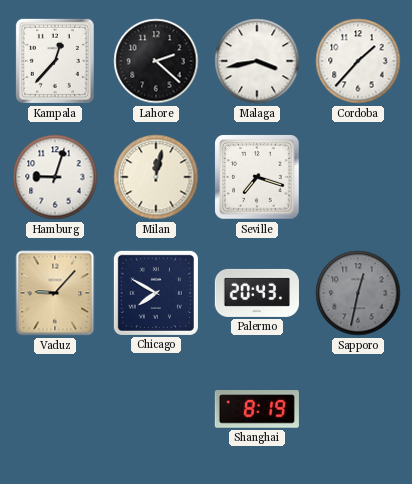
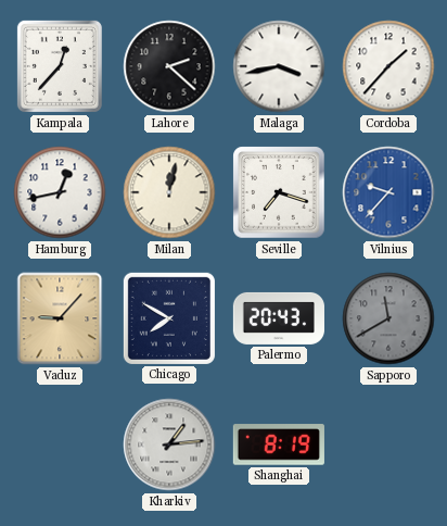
Hamburg: 9:03 -> 12:43
Vilnius: none -> 9:37
Sapporo: 12:32 -> 11:40
Kharkiv: none -> 1:14
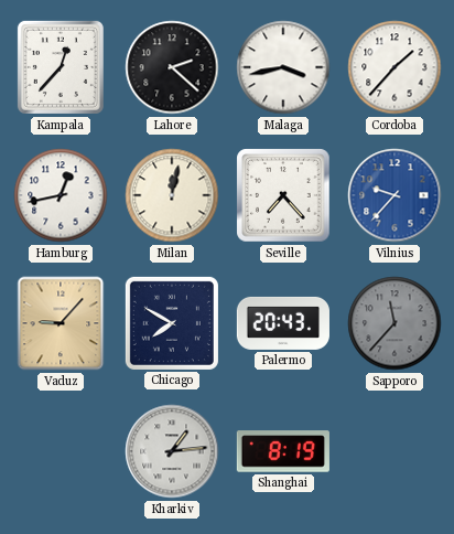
Seville: 7:18 -> 7:23
Sapporo: 11:40 -> 11:37
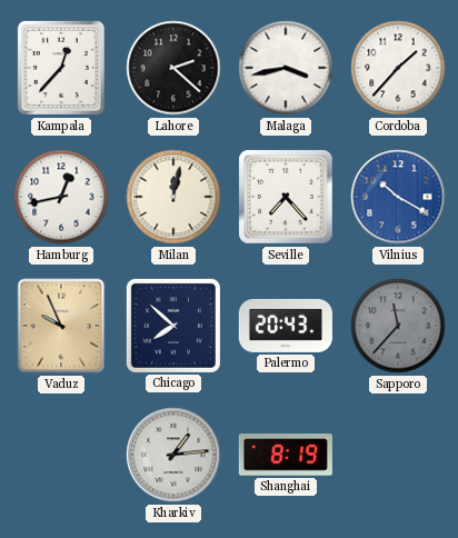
Vilnius: 9:37 -> 10:20
Vaduz: 9:07 -> 9:56
Chicago: 7:50 -> 7:52
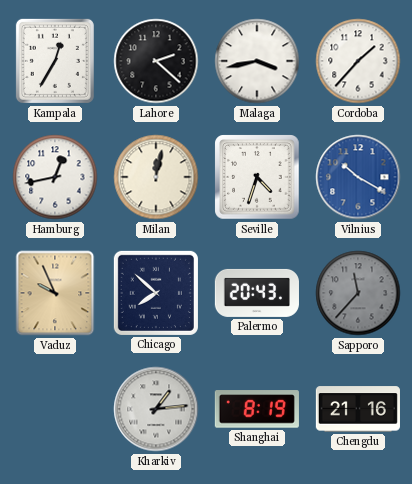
Kampala: 12:37 -> 12:35
Seville: 7:23 -> 4:33
Chengdu: none -> 21:16
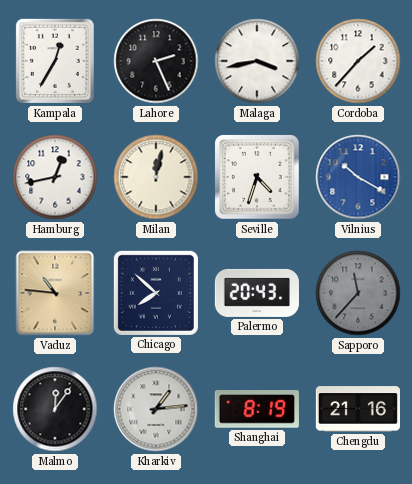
Lahore: 2:22 -> 2:26
Vaduz: 9:56 -> 10:46
Malmo: none -> 12:06
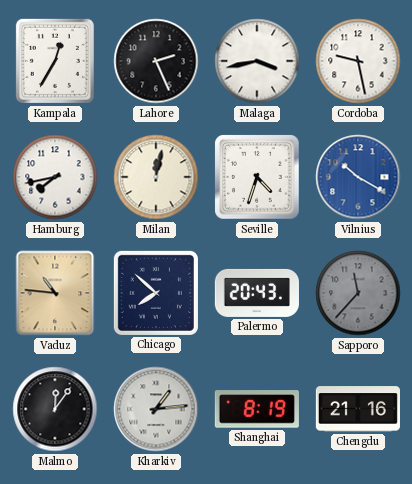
Cordoba: 1:37 -> 9:28
Hamburg: 12:43 -> 7:43
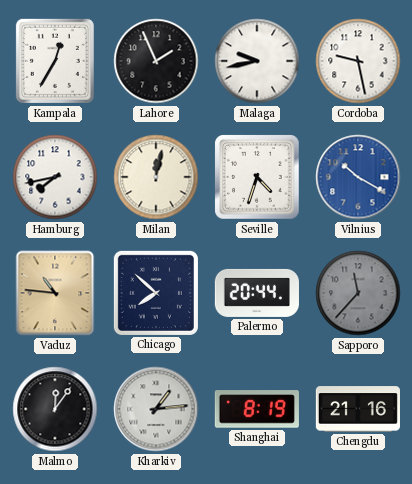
Lahore: 2:26 -> 1:56
Malaga: 3:43 -> 9:43
Palermo: 20:43 -> 20:44
